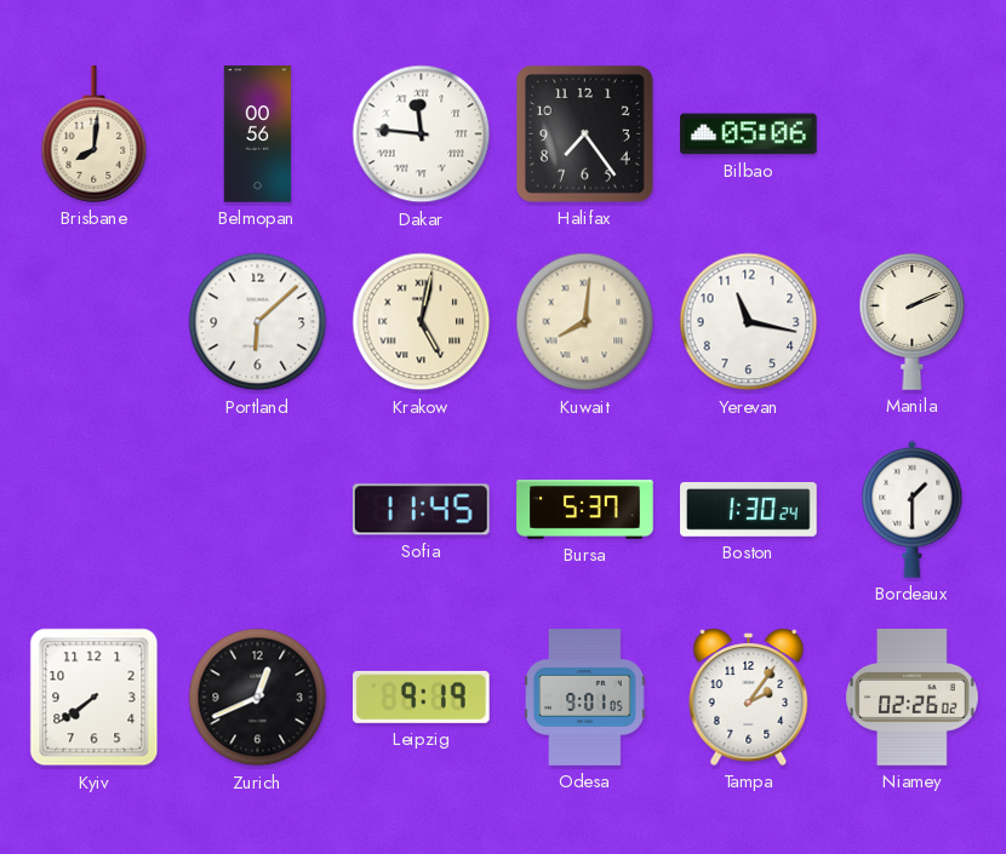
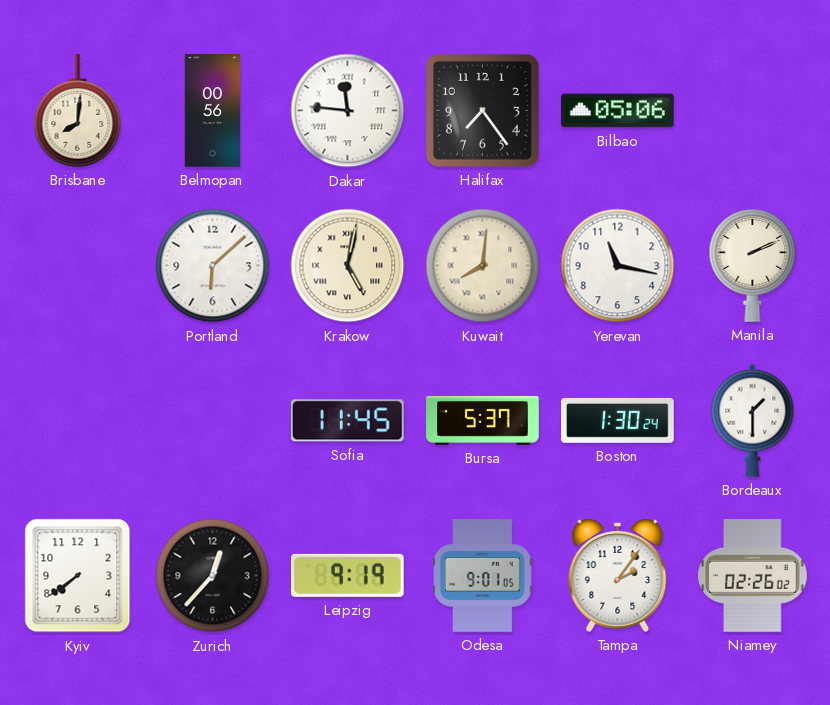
Zurich: 12:41 -> 12:37
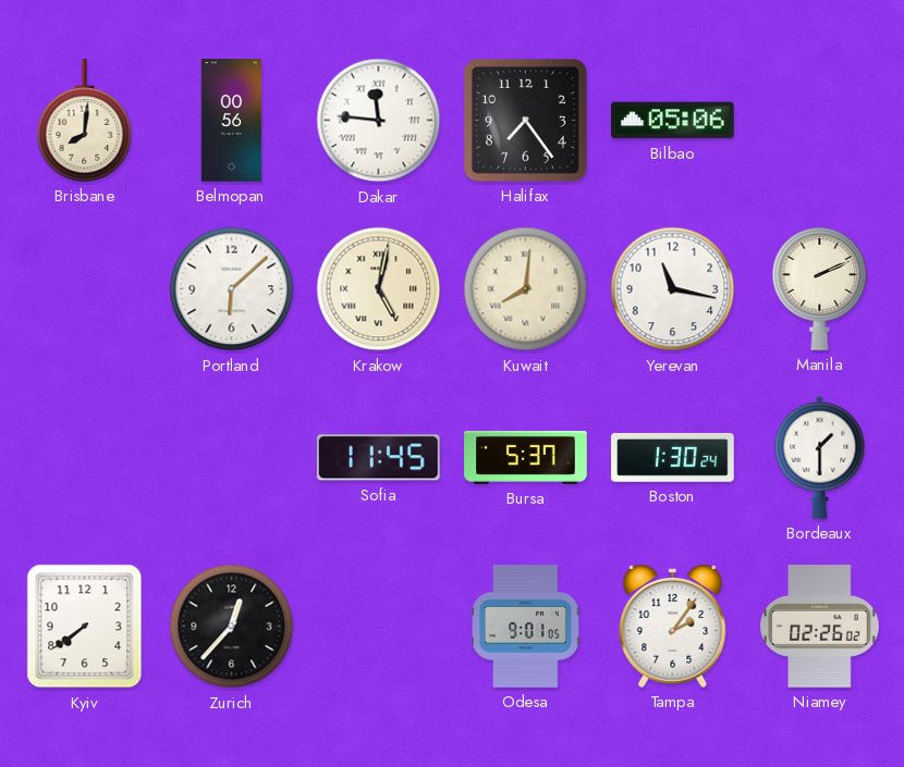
Leipzig: 9:19 -> none
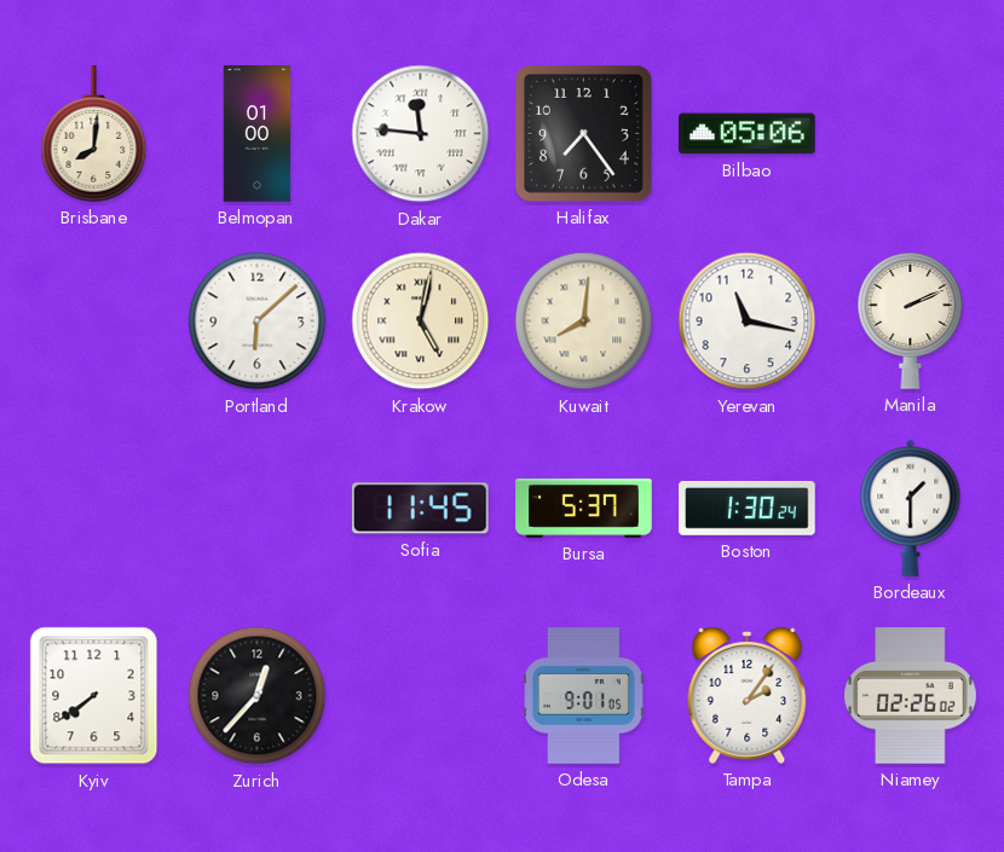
Belmopan: 00:56 -> 01:00
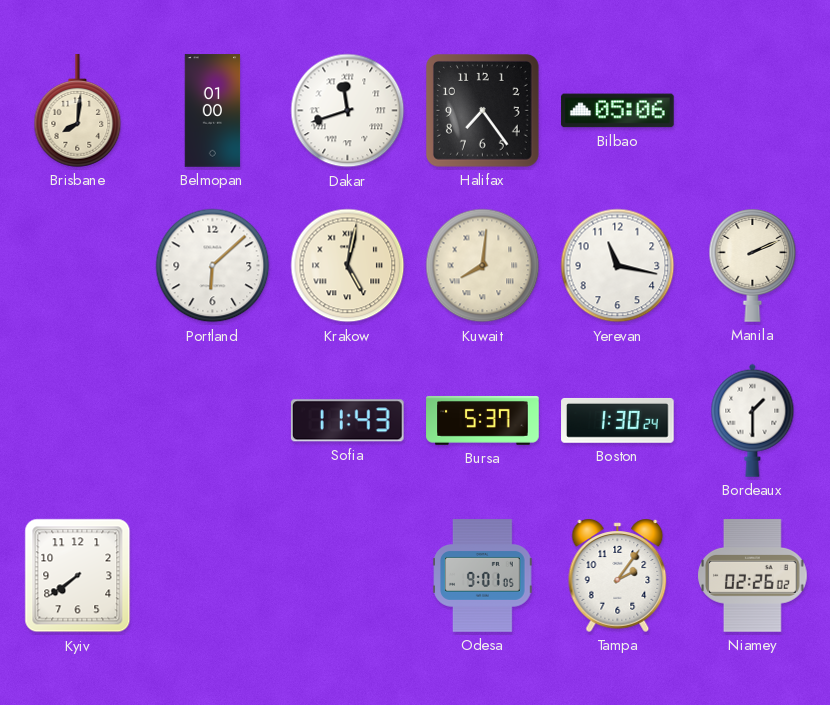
Dakar: 11:46 -> 11:42
Sofia: 11:45 -> 11:43
Zurich: 12:37 -> none
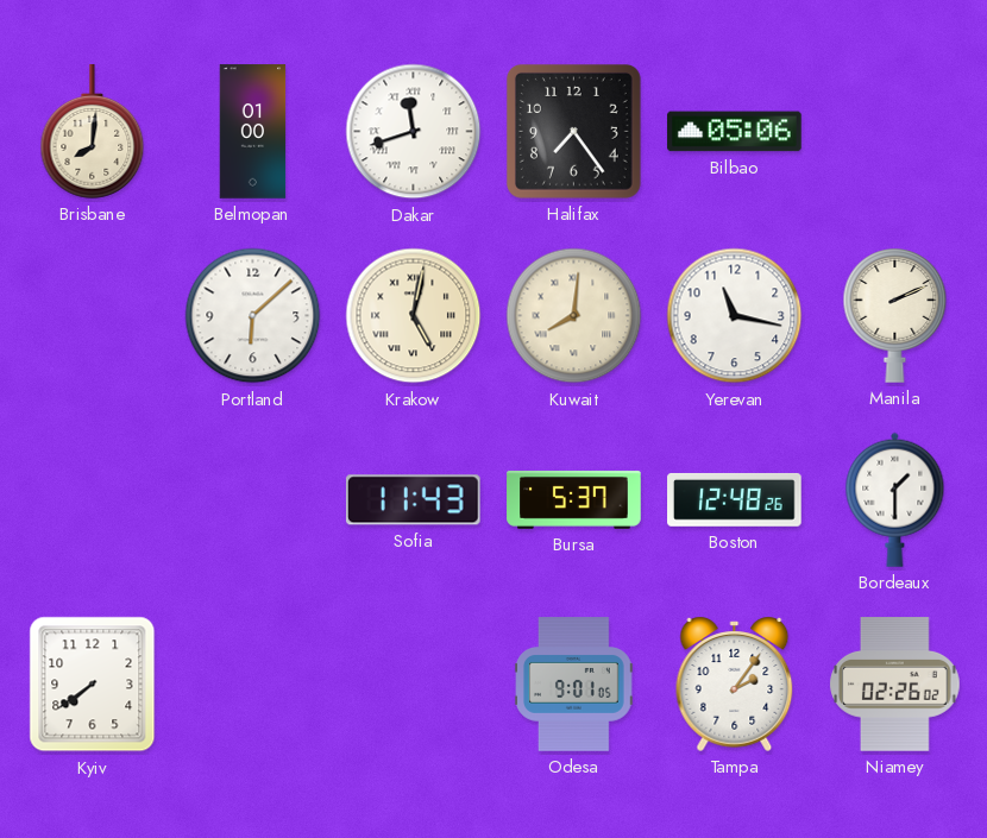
Boston: 1:30 -> 12:48
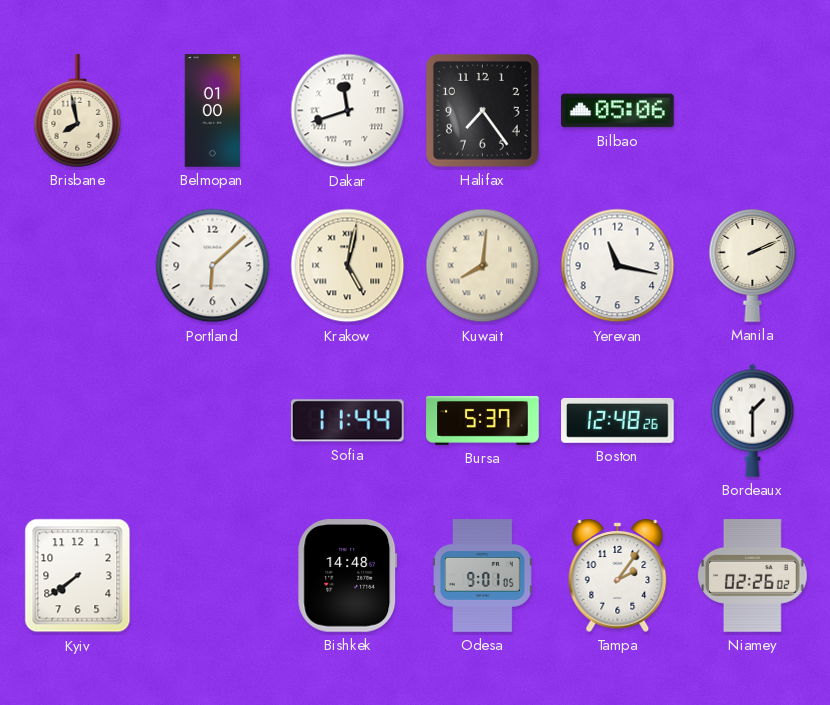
Brisbane: 8:01 -> 7:58
Sofia: 11:43 -> 11:44
Bishkek: none -> 14:48
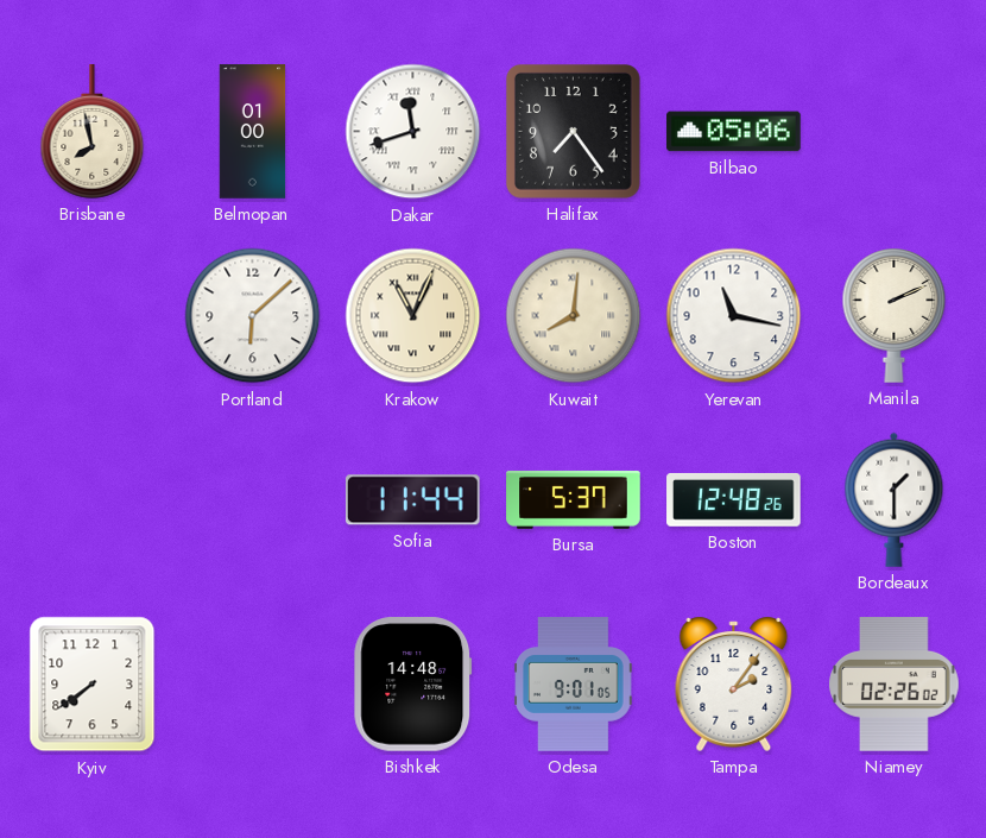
Krakow: 5:02 -> 11:04
